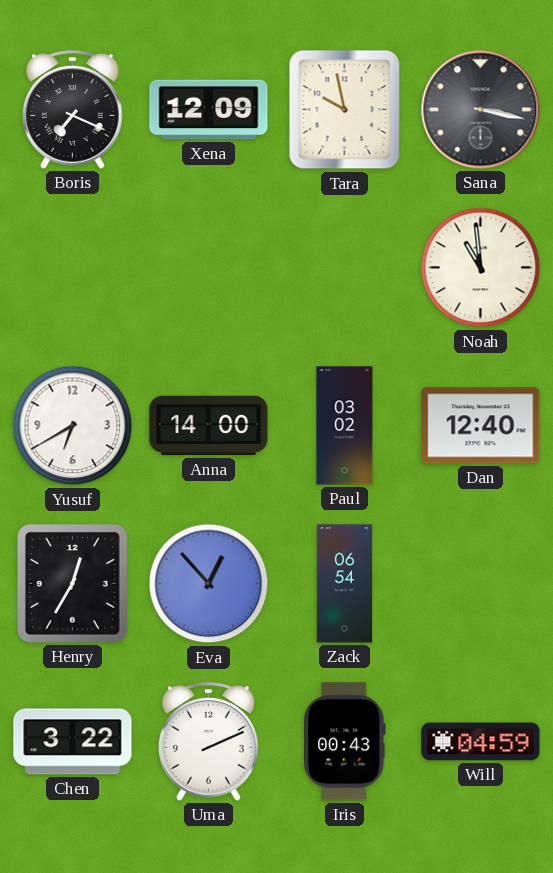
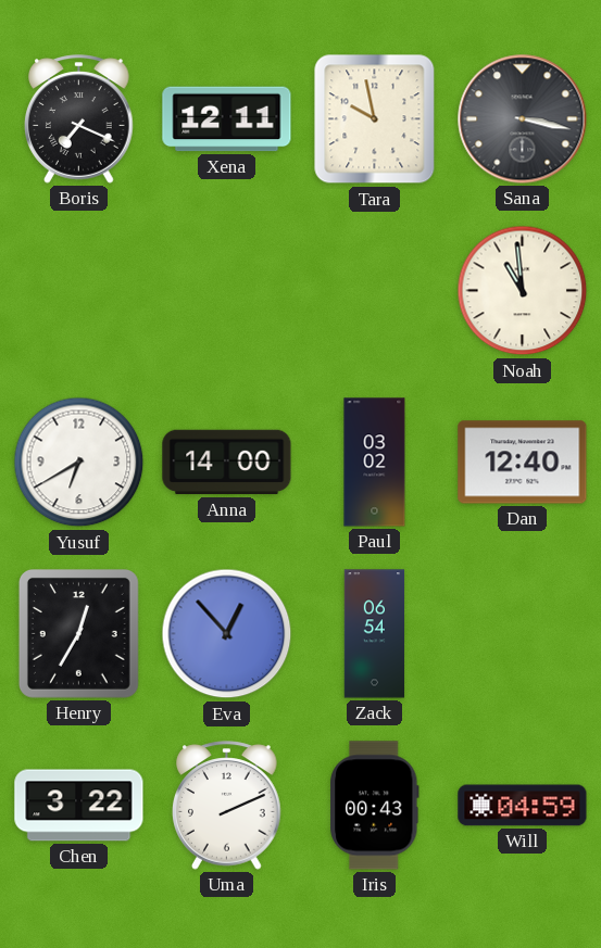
Xena: 12:09 -> 12:11
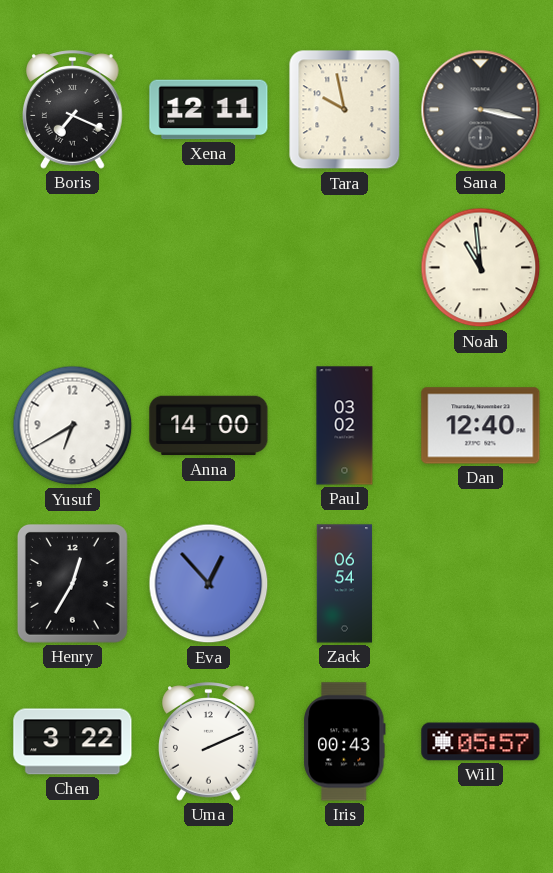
Will: 04:59 -> 05:57
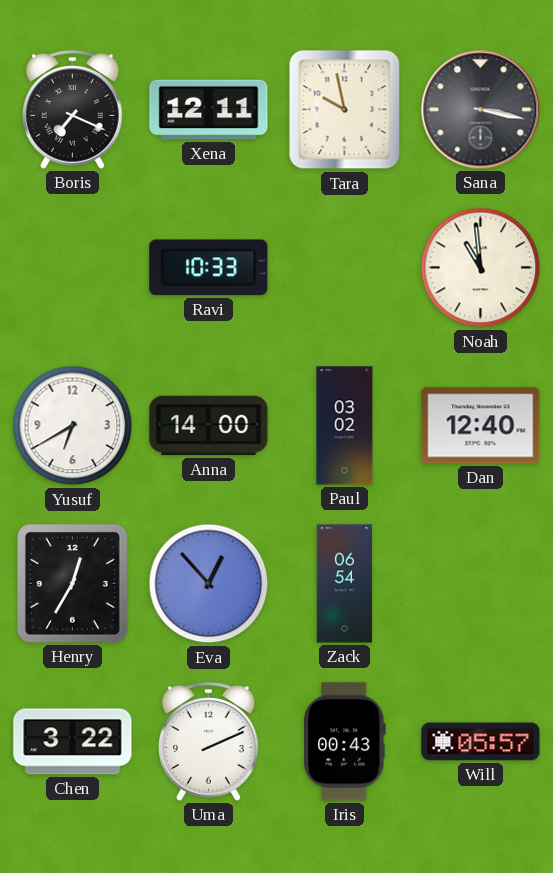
Ravi: none -> 10:33
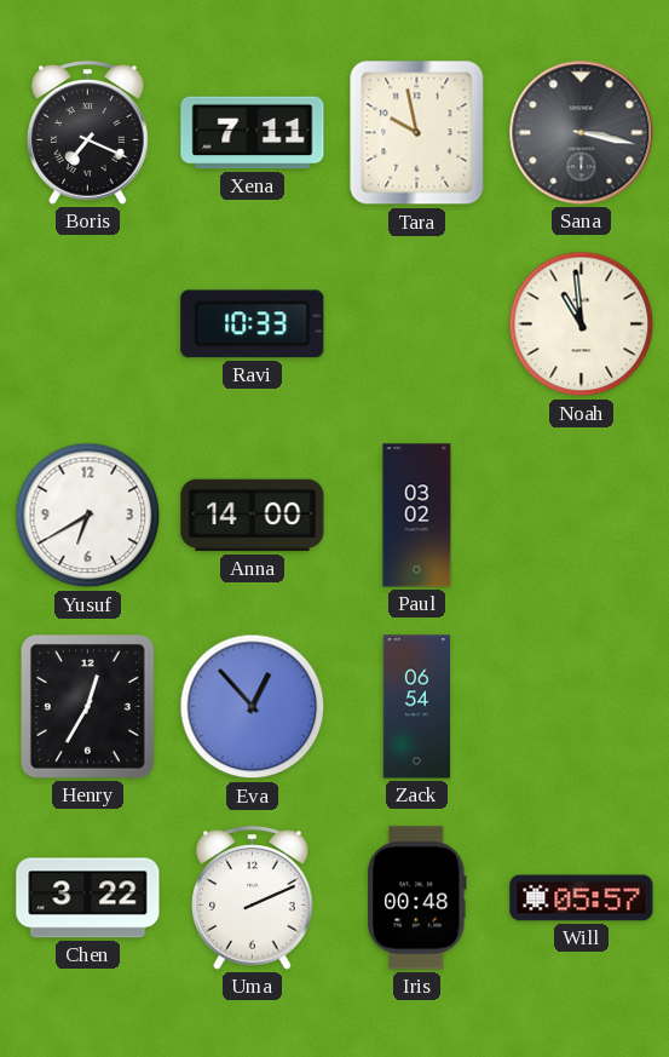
Xena: 12:11 -> 7:11
Dan: 12:40 -> none
Iris: 00:43 -> 00:48
